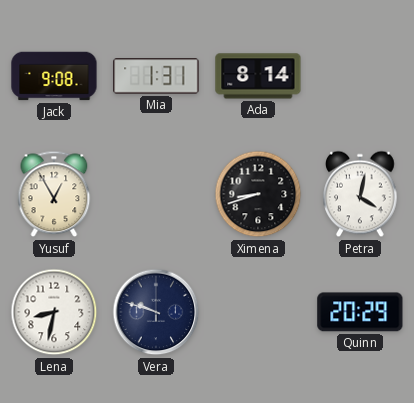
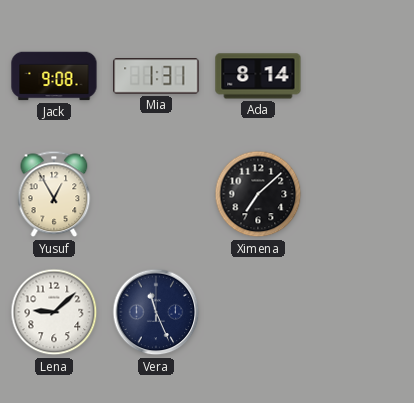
Ximena: 8:42 -> 7:08
Petra: 4:02 -> none
Lena: 8:32 -> 9:08
Vera: 9:48 -> 11:26
Quinn: 20:29 -> none
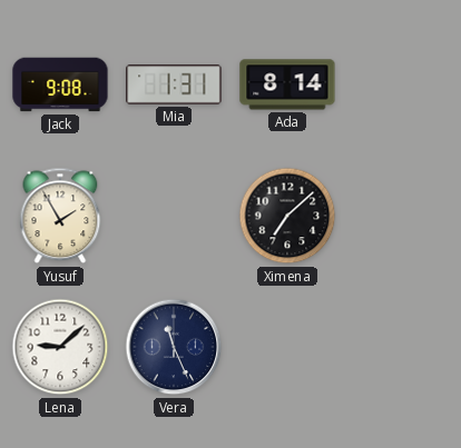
Yusuf: 12:55 -> 1:55
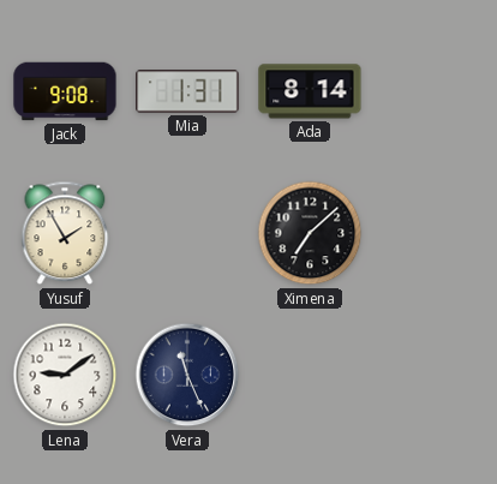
Lena: 9:08 -> 9:09
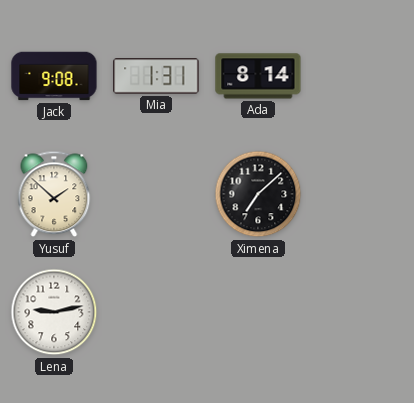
Yusuf: 1:55 -> 1:52
Lena: 9:09 -> 9:13
Vera: 11:26 -> none
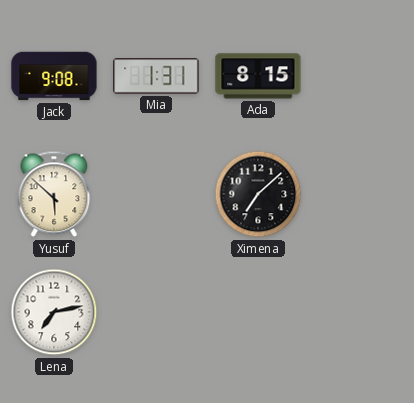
Ada: 8:14 -> 8:15
Yusuf: 1:52 -> 5:52
Lena: 9:13 -> 7:13
